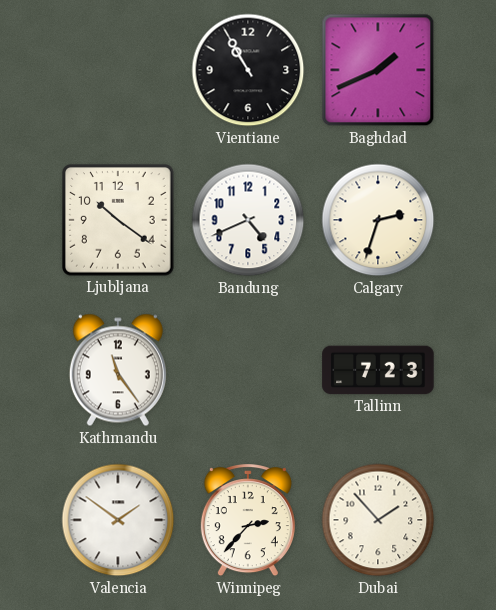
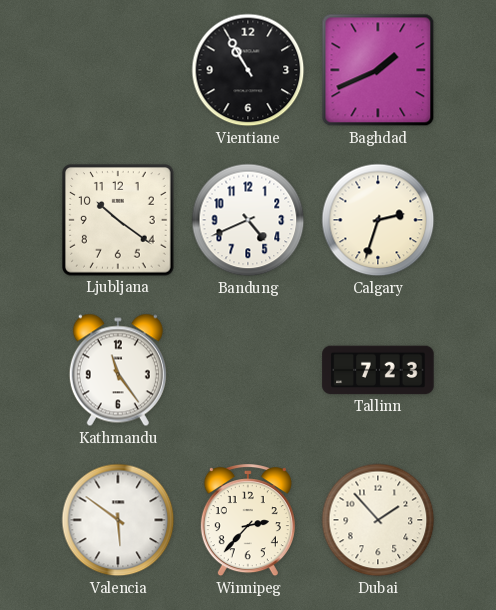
Valencia: 1:51 -> 5:51
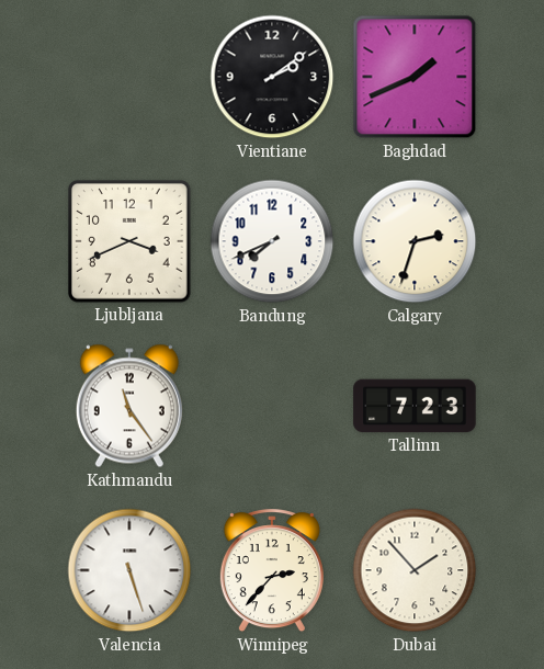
Vientiane: 10:55 -> 2:09
Ljubljana: 10:21 -> 3:41
Bandung: 4:41 -> 7:41
Valencia: 5:51 -> 5:27
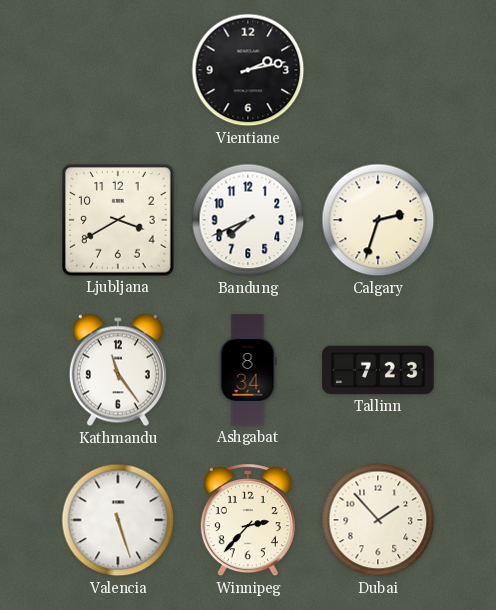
Vientiane: 2:09 -> 2:13
Baghdad: 1:41 -> none
Ljubljana: 3:41 -> 3:40
Ashgabat: none -> 8:34
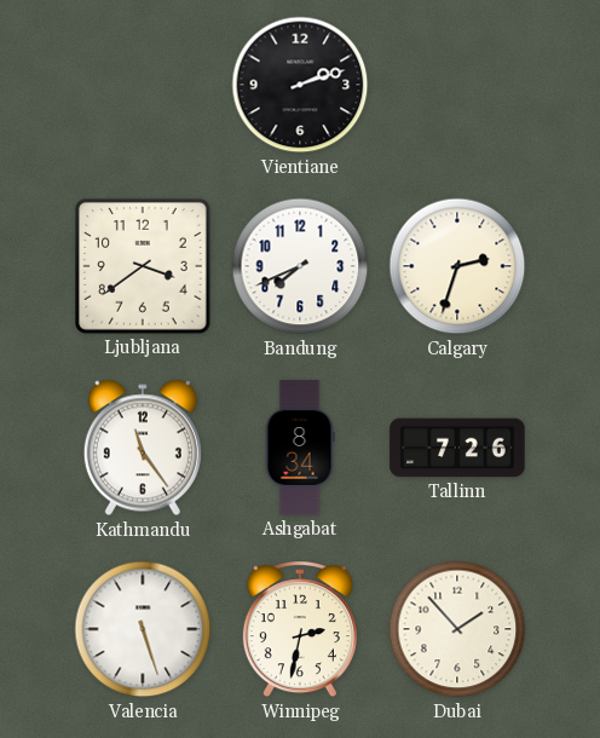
Vientiane: 2:13 -> 2:12
Ljubljana: 3:40 -> 3:39
Tallinn: 7:23 -> 7:26
Winnipeg: 2:37 -> 2:32
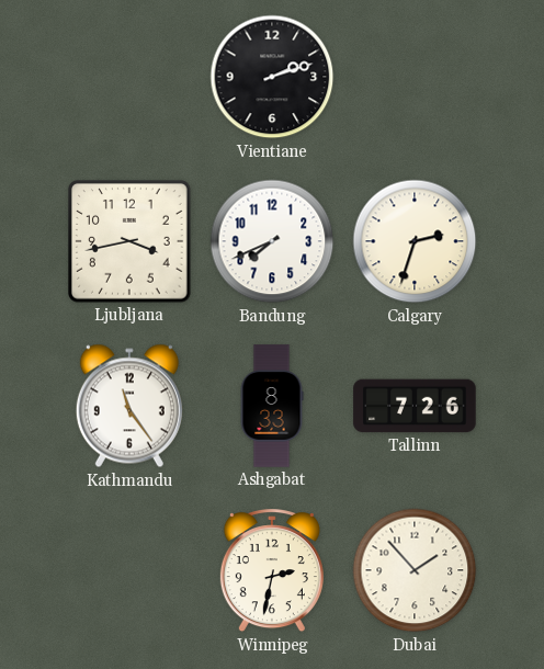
Ljubljana: 3:39 -> 3:43
Ashgabat: 8:34 -> 8:33
Valencia: 5:27 -> none
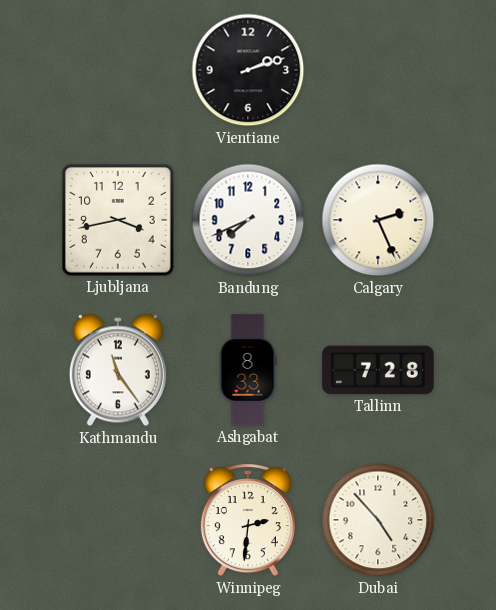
Calgary: 2:33 -> 2:26
Tallinn: 7:26 -> 7:28
Winnipeg: 2:32 -> 2:31
Dubai: 1:53 -> 4:53
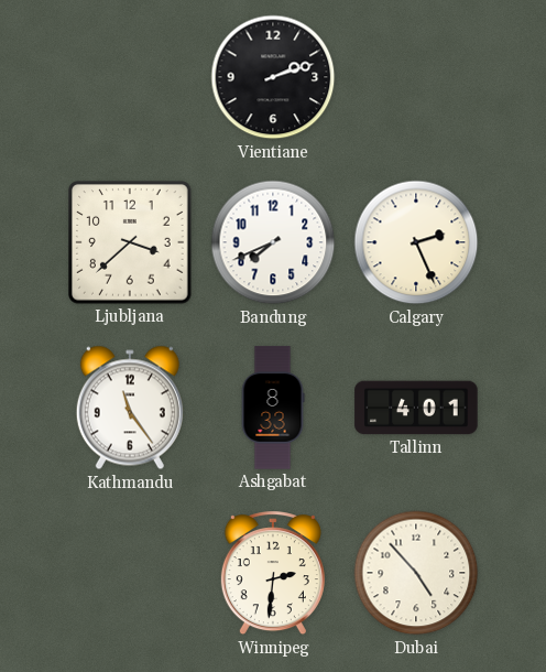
Ljubljana: 3:43 -> 3:38
Tallinn: 7:28 -> 4:01
